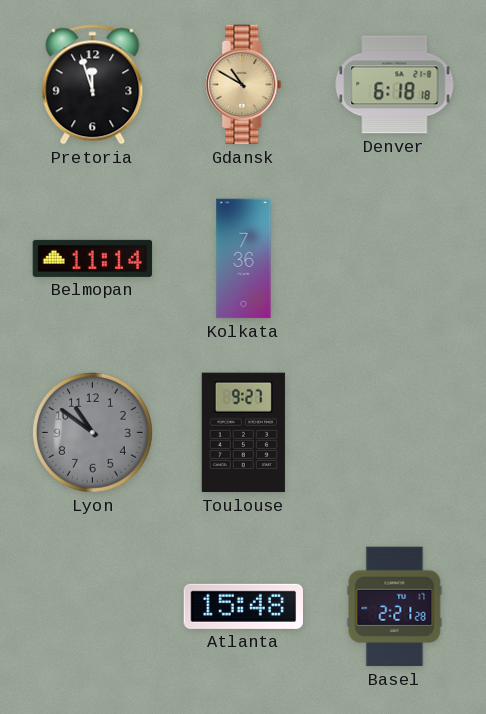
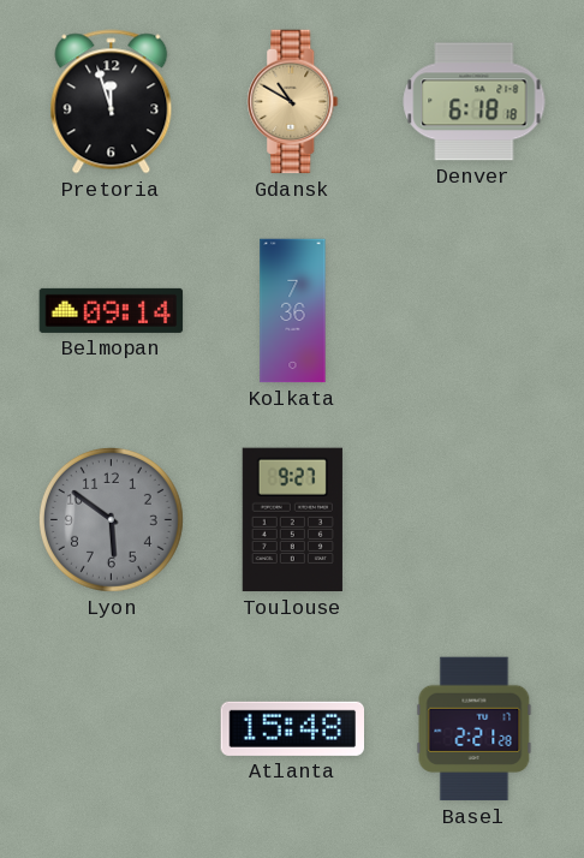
Belmopan: 11:14 -> 09:14
Lyon: 10:51 -> 5:51
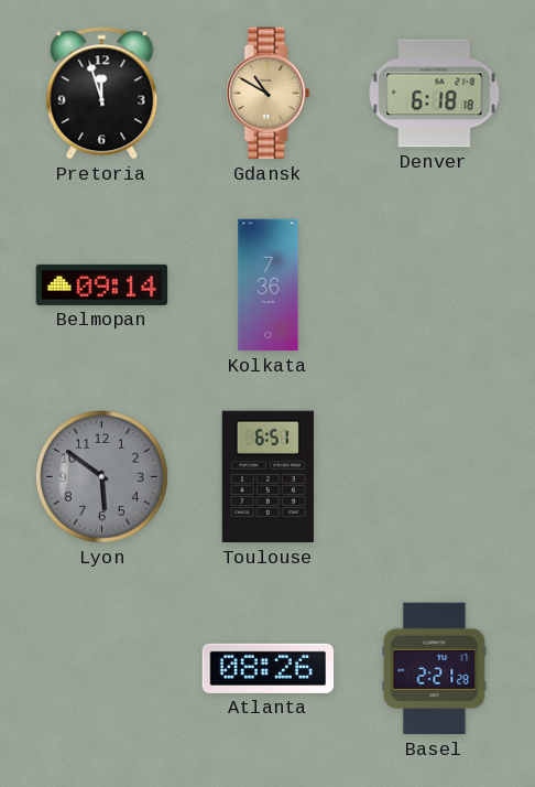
Toulouse: 9:27 -> 6:51
Atlanta: 15:48 -> 08:26
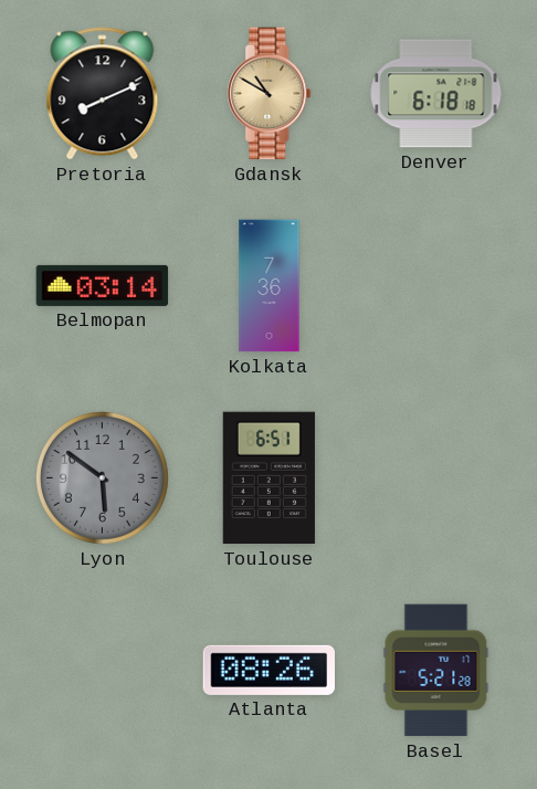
Pretoria: 11:57 -> 8:11
Belmopan: 09:14 -> 03:14
Basel: 2:21 -> 5:21
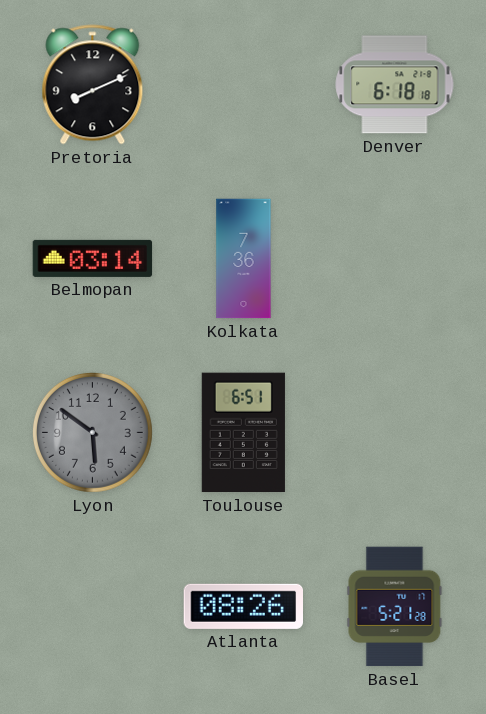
Gdansk: 10:50 -> none
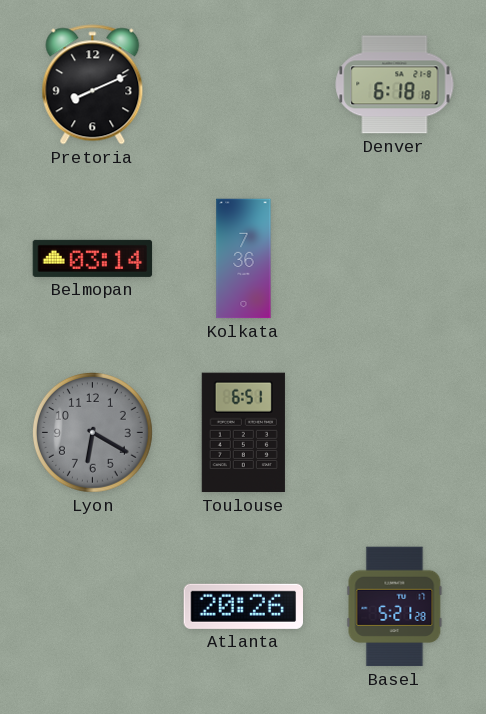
Lyon: 5:51 -> 6:20
Atlanta: 08:26 -> 20:26
